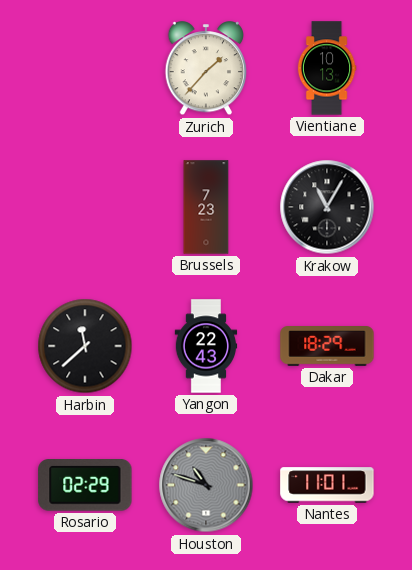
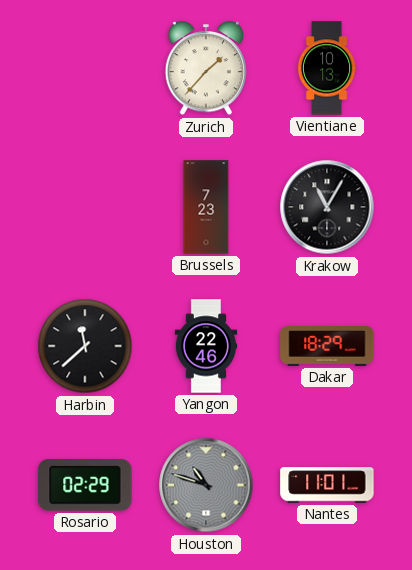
Yangon: 22:43 -> 22:46
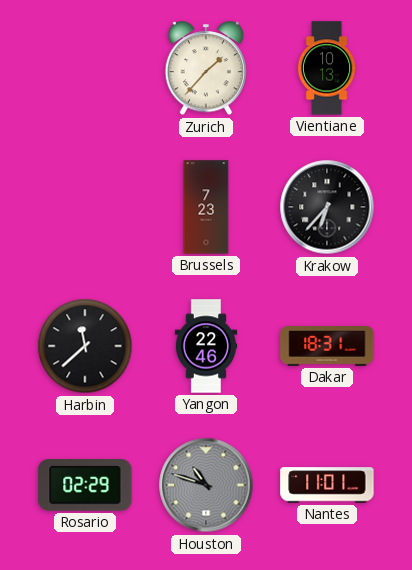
Krakow: 11:05 -> 6:37
Dakar: 18:29 -> 18:31
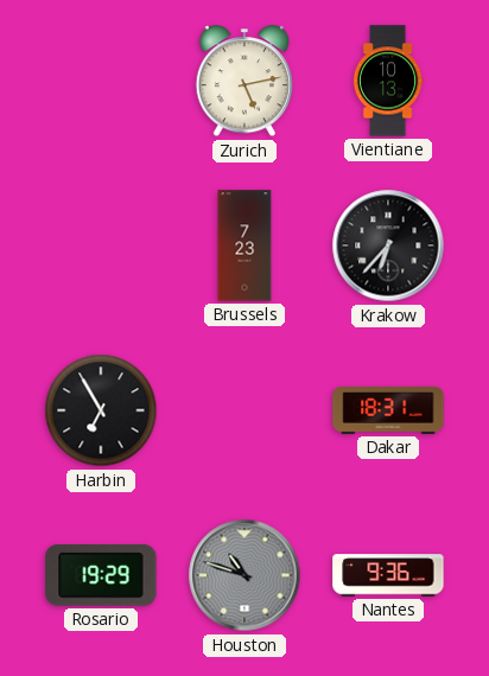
Zurich: 1:37 -> 5:13
Harbin: 11:38 -> 6:55
Yangon: 22:46 -> none
Rosario: 02:29 -> 19:29
Nantes: 11:01 -> 9:36
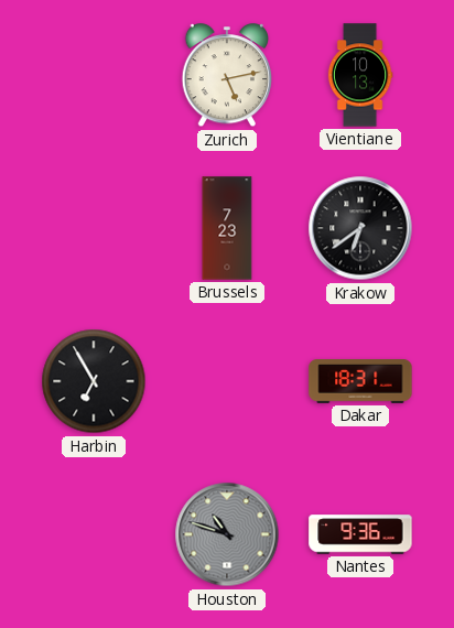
Krakow: 6:37 -> 6:39
Rosario: 19:29 -> none
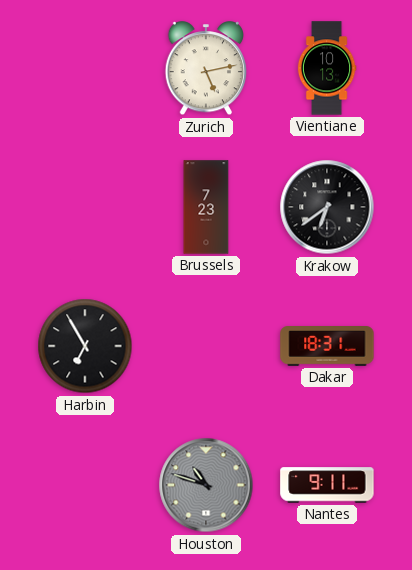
Nantes: 9:36 -> 9:11
